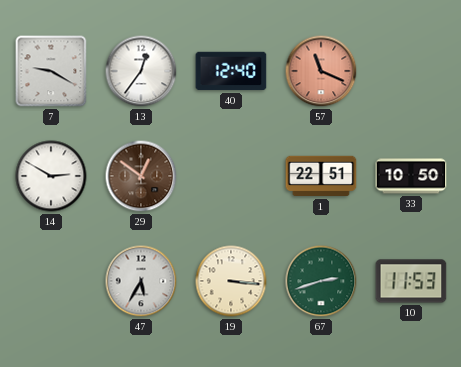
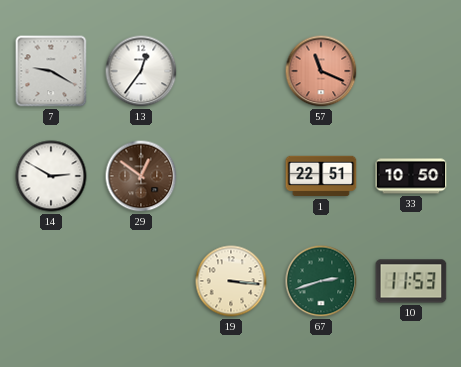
40: 12:40 -> none
47: 5:35 -> none
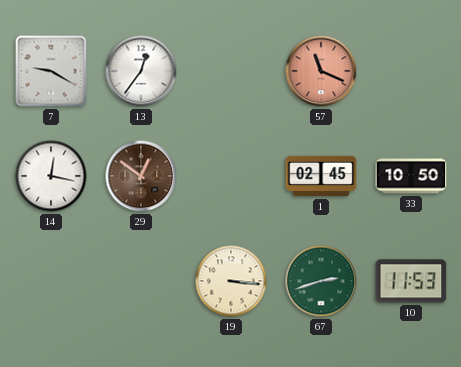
14: 2:50 -> 12:17
1: 22:51 -> 02:45
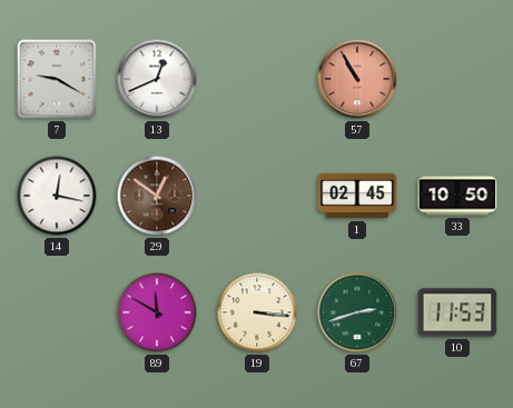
13: 12:36 -> 12:41
57: 11:19 -> 10:55
89: none -> 11:50
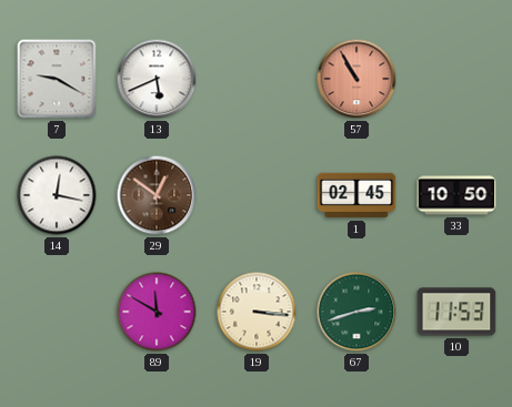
13: 12:41 -> 5:41
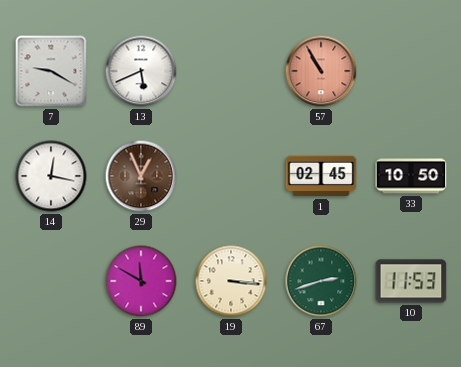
29: 12:51 -> 12:56
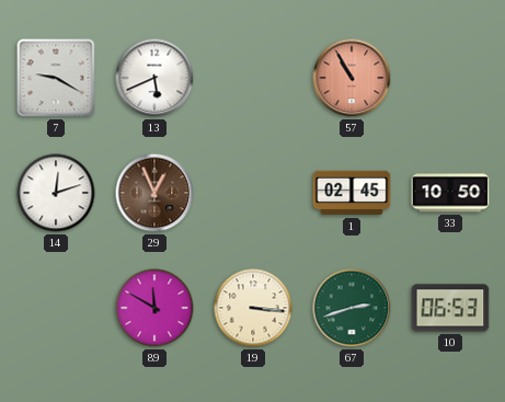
14: 12:17 -> 12:12
10: 11:53 -> 06:53
